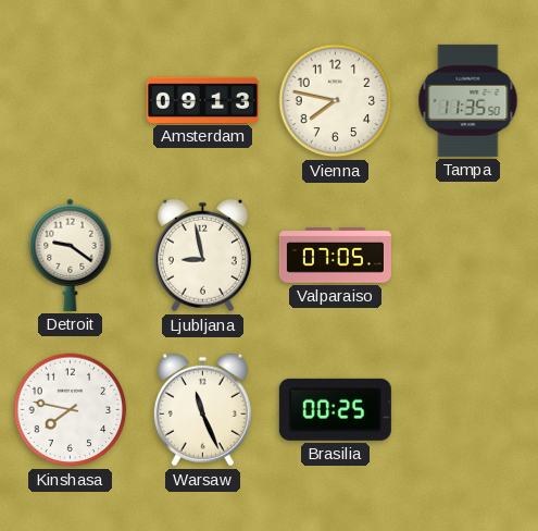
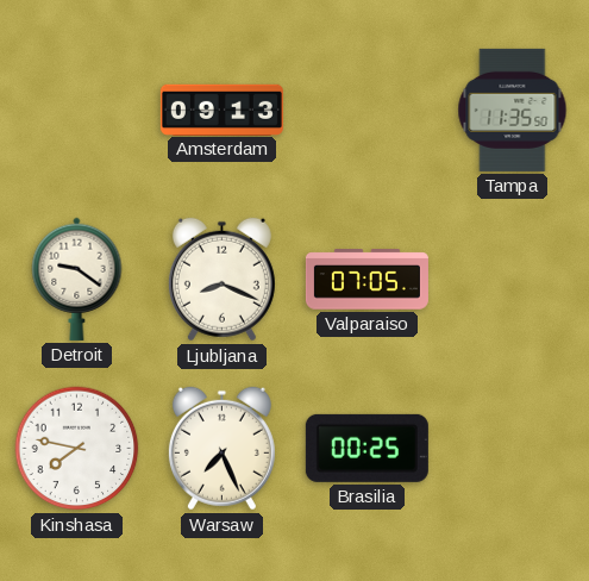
Vienna: 7:47 -> none
Ljubljana: 8:58 -> 8:19
Warsaw: 11:26 -> 7:26
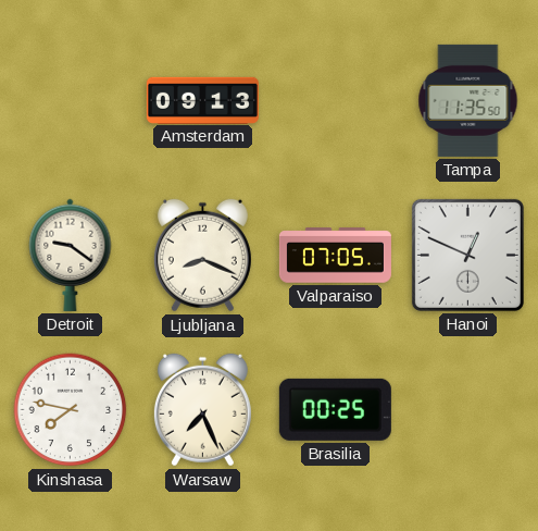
Hanoi: none -> 12:49
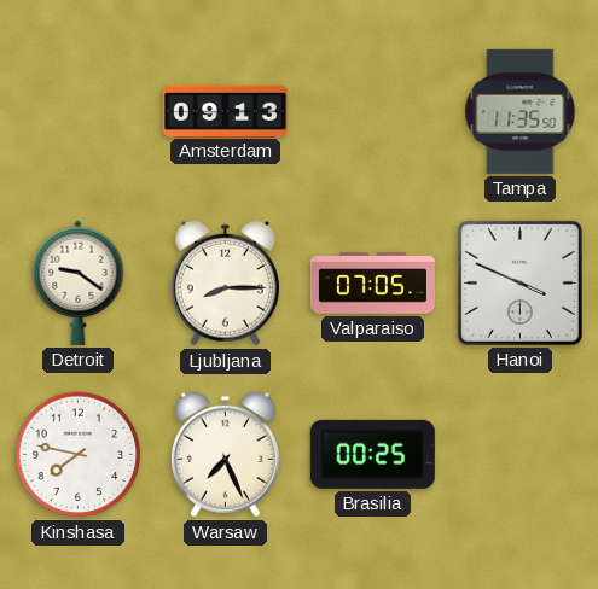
Ljubljana: 8:19 -> 8:15
Hanoi: 12:49 -> 3:49
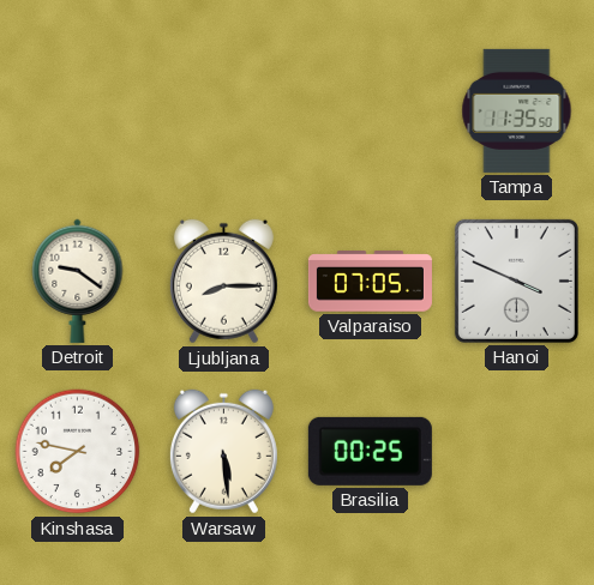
Amsterdam: 09:13 -> none
Warsaw: 7:26 -> 5:29
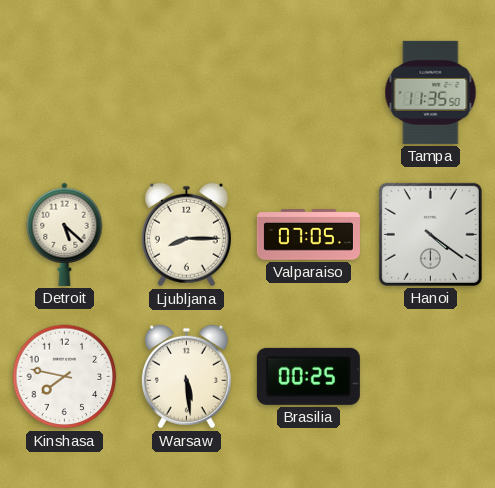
Detroit: 9:21 -> 5:22
Hanoi: 3:49 -> 4:21
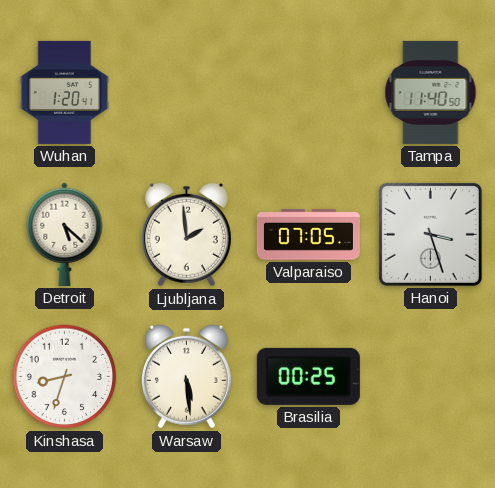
Wuhan: none -> 1:20
Tampa: 11:35 -> 11:40
Ljubljana: 8:15 -> 1:59
Hanoi: 4:21 -> 3:27
Kinshasa: 7:47 -> 8:33
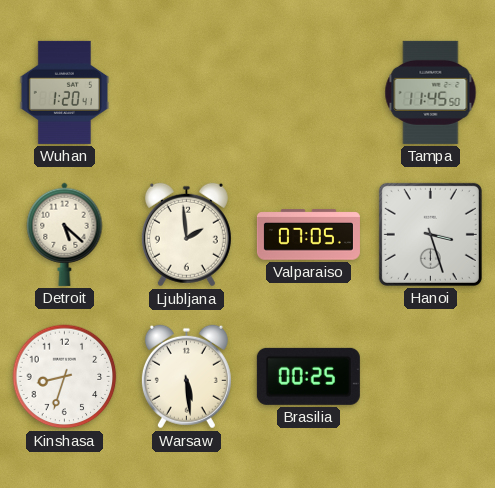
Tampa: 11:40 -> 11:45
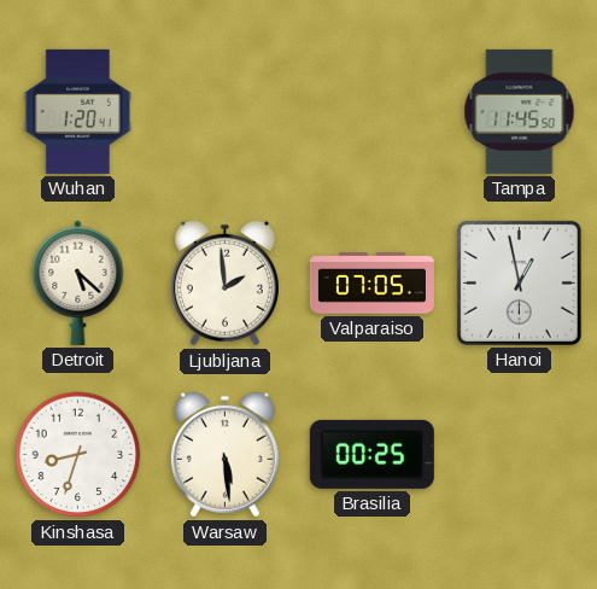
Hanoi: 3:27 -> 12:58
